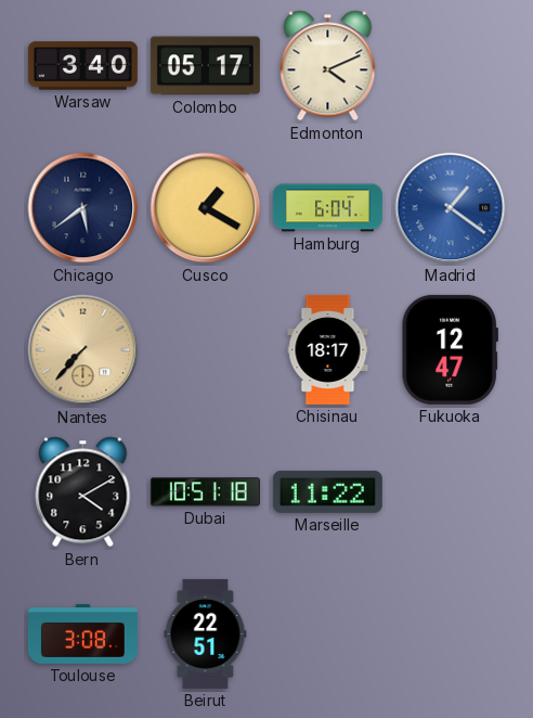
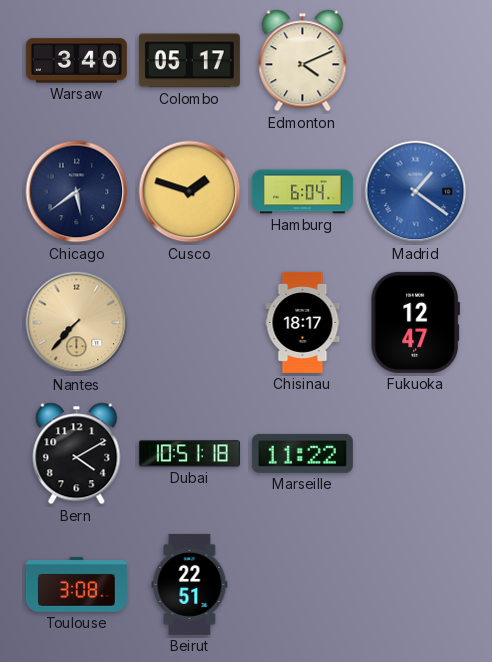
Cusco: 1:20 -> 1:48
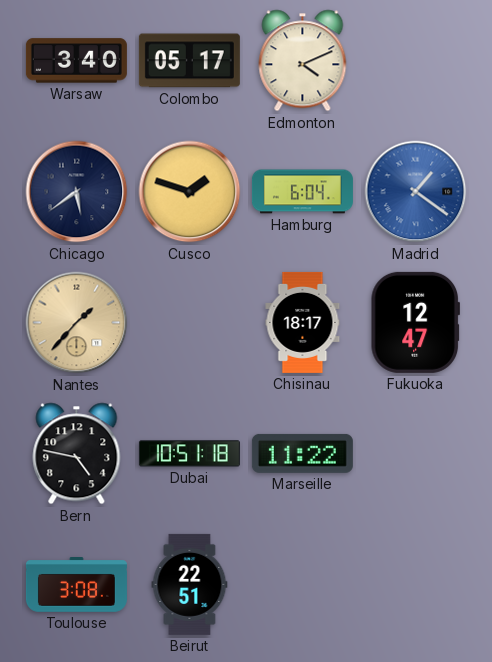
Nantes: 7:37 -> 1:37
Bern: 4:10 -> 4:47
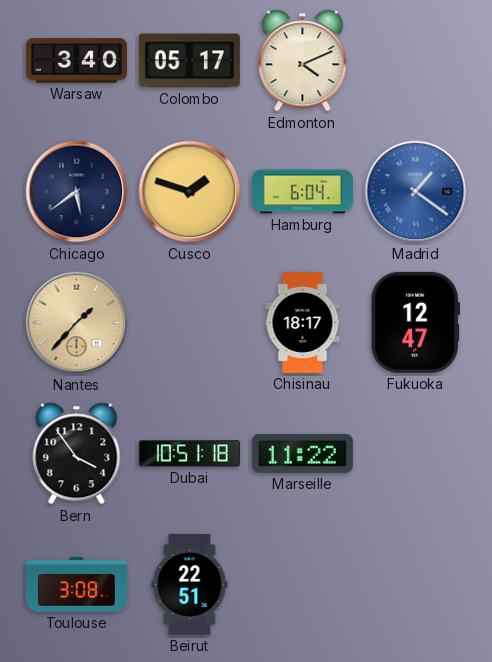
Bern: 4:47 -> 3:54
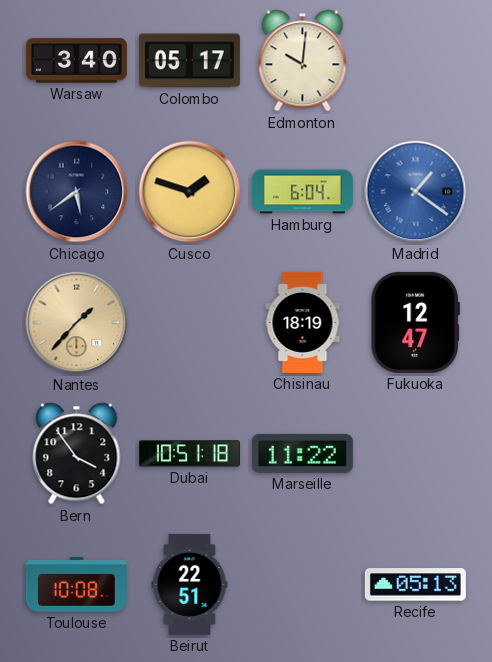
Edmonton: 4:11 -> 10:01
Chisinau: 18:17 -> 18:19
Toulouse: 3:08 -> 10:08
Recife: none -> 05:13
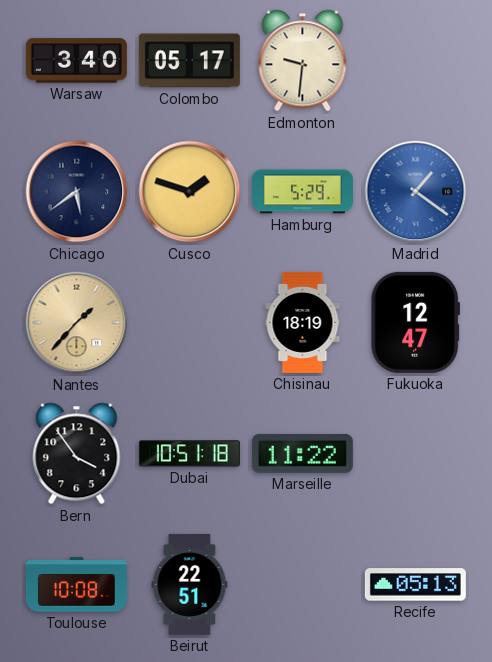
Edmonton: 10:01 -> 9:31
Hamburg: 6:04 -> 5:29
